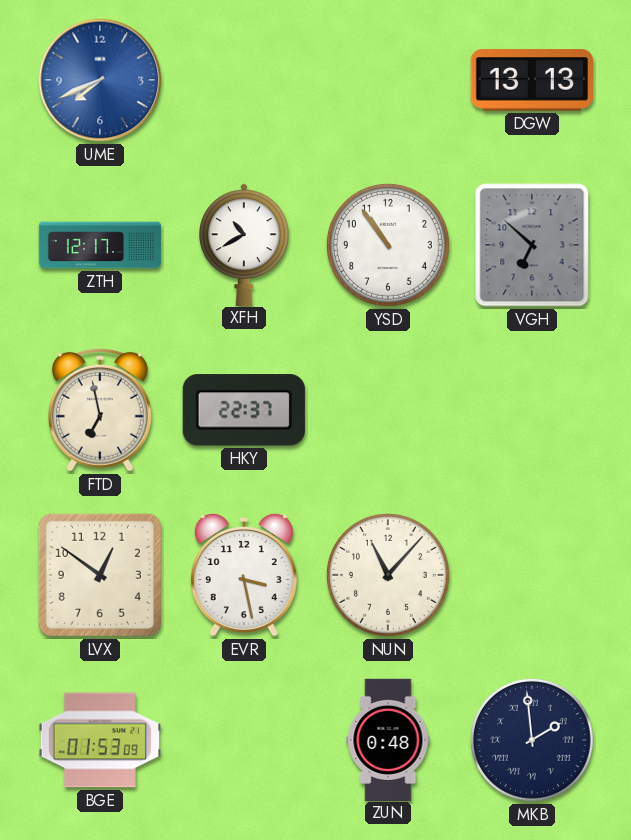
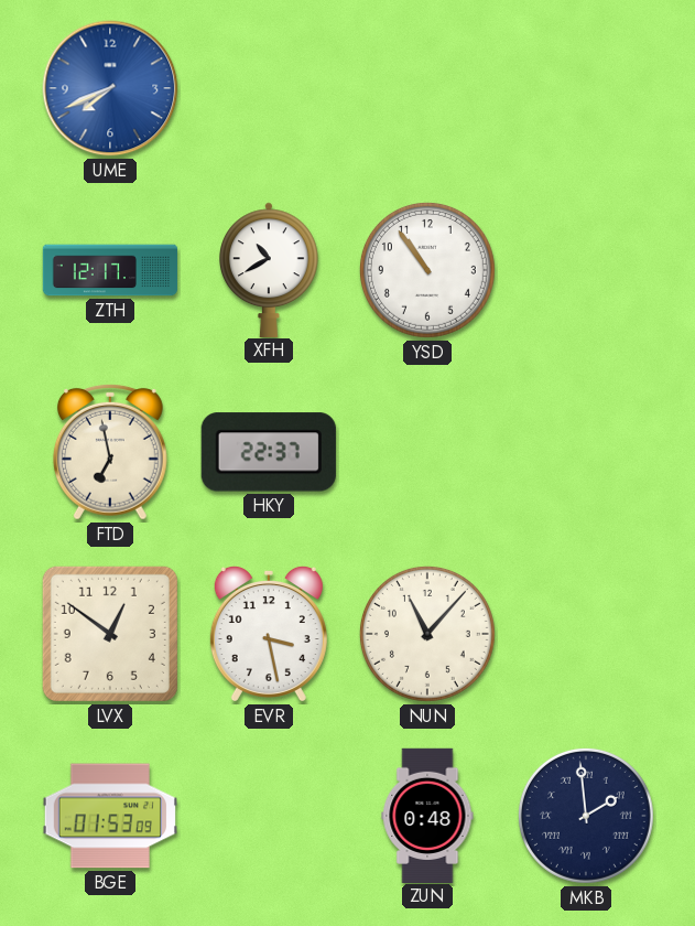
DGW: 13:13 -> none
VGH: 6:52 -> none
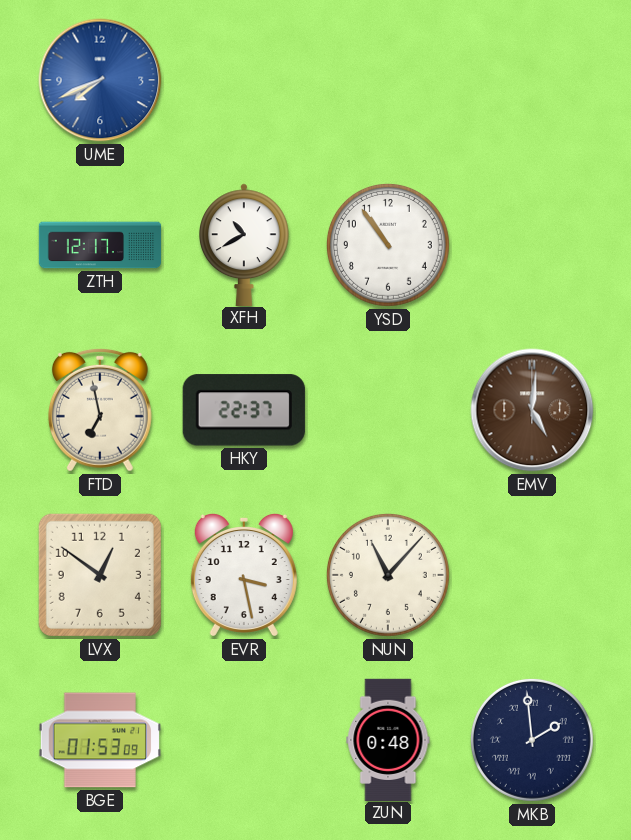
EMV: none -> 5:01
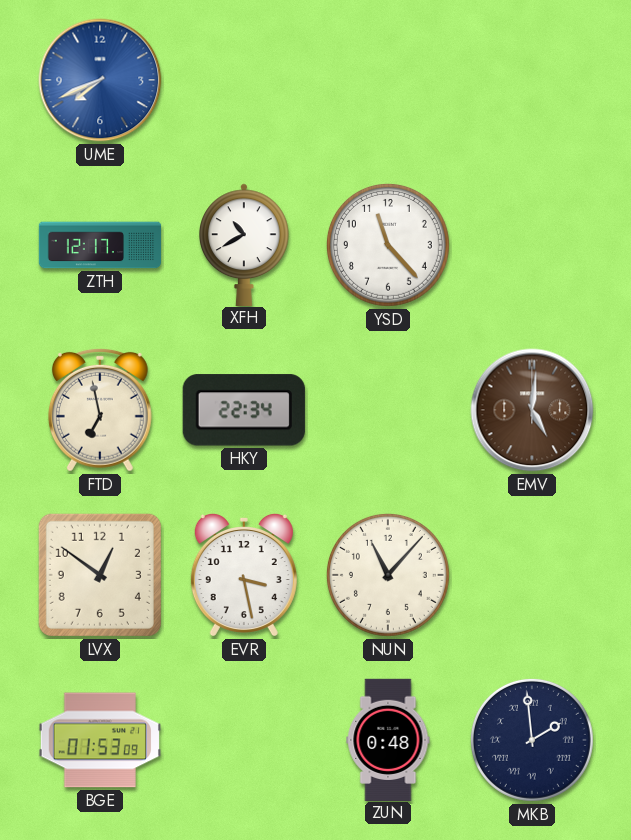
YSD: 10:54 -> 11:23
HKY: 22:37 -> 22:34
